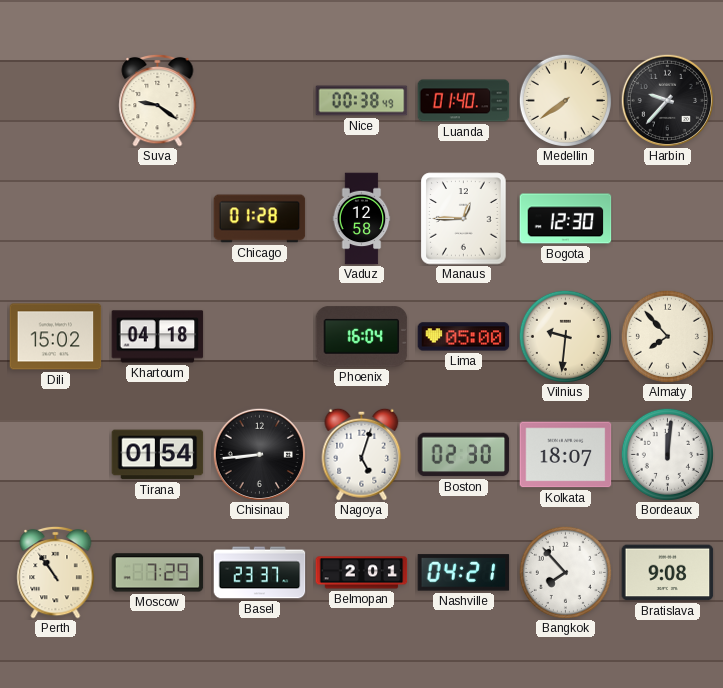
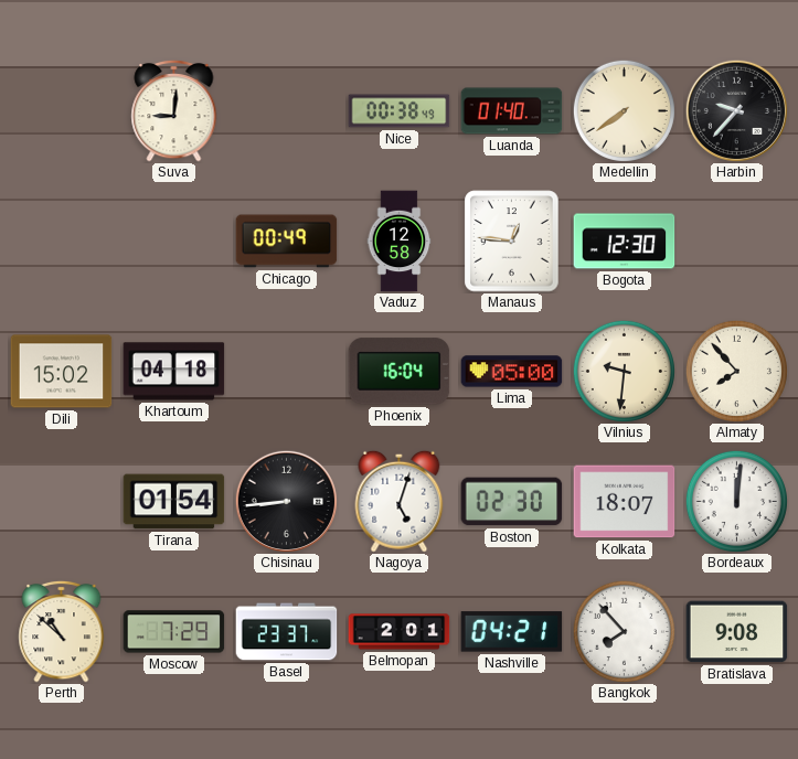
Suva: 9:21 -> 9:01
Chicago: 01:28 -> 00:49
Manaus: 12:45 -> 12:46
Perth: 10:54 -> 10:52
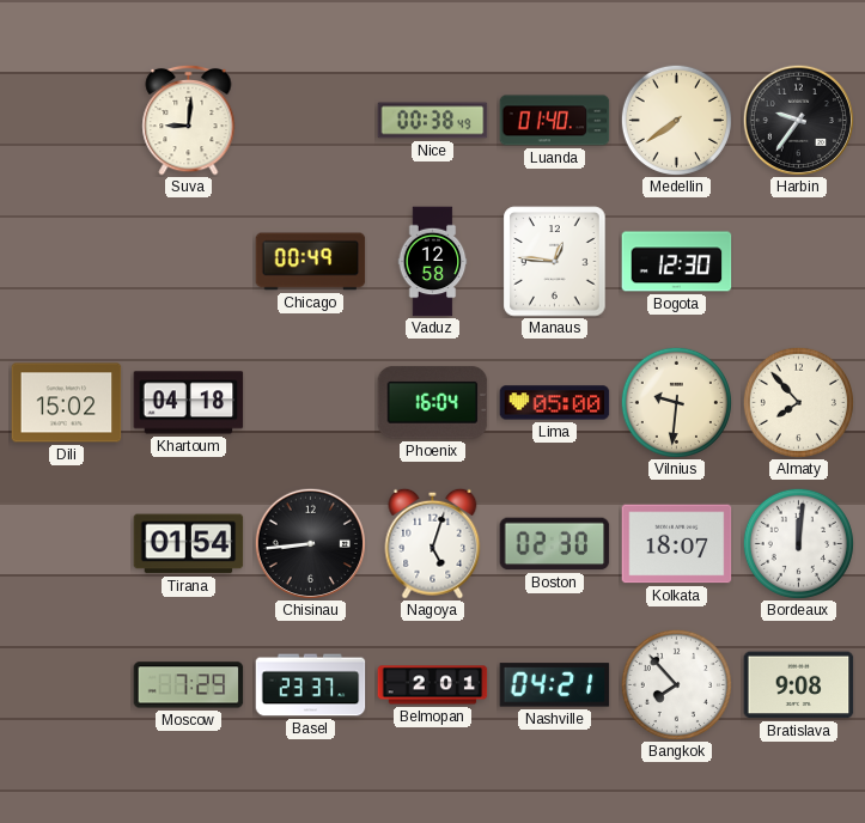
Harbin: 9:37 -> 9:36
Perth: 10:52 -> none
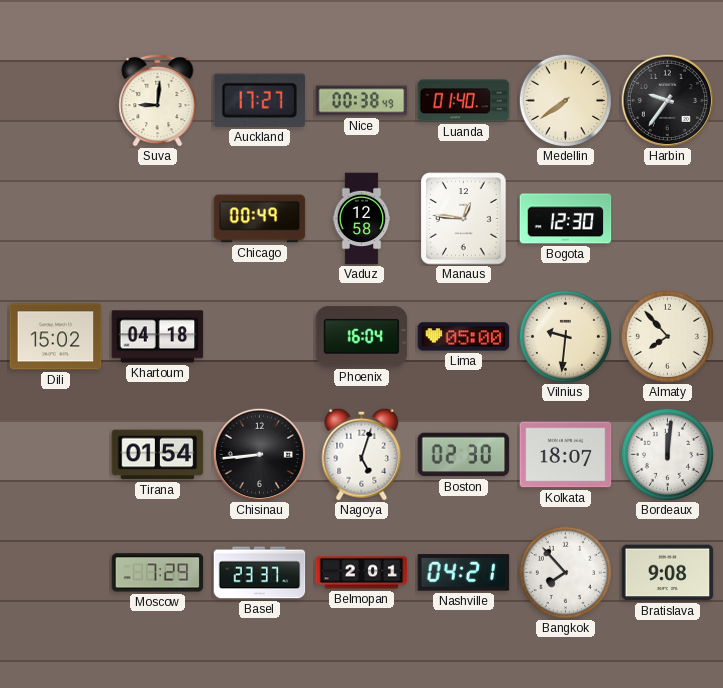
Auckland: none -> 17:27
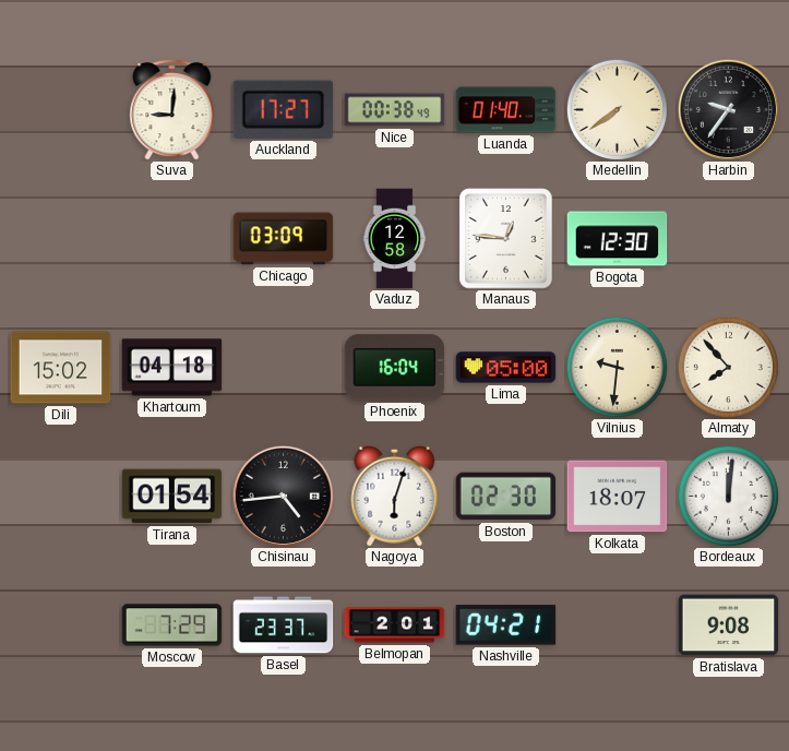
Chicago: 00:49 -> 03:09
Chisinau: 8:44 -> 4:44
Nagoya: 5:03 -> 6:03
Bangkok: 7:53 -> none
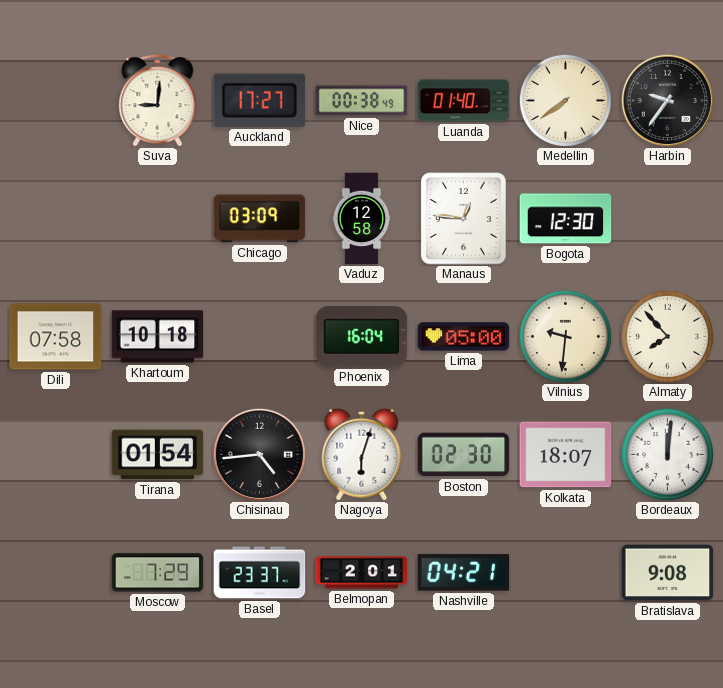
Dili: 15:02 -> 07:58
Khartoum: 04:18 -> 10:18
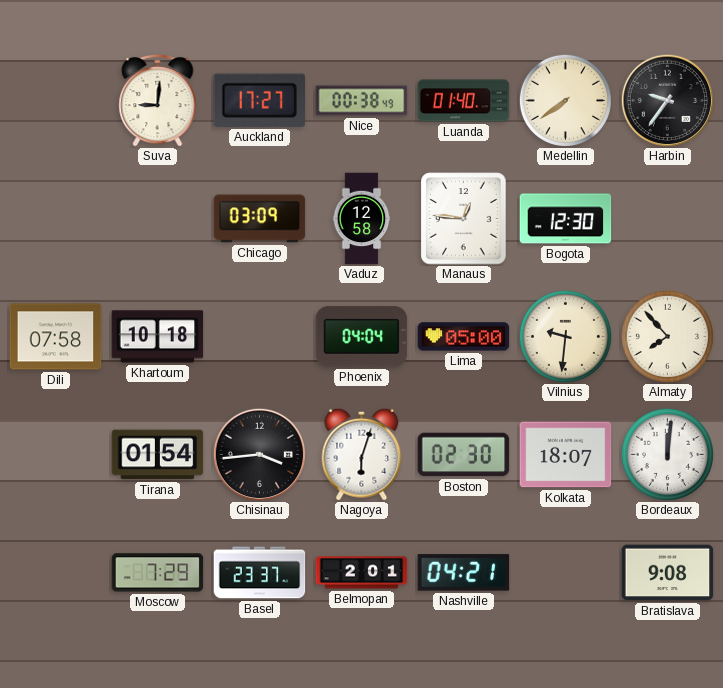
Phoenix: 16:04 -> 04:04
Chisinau: 4:44 -> 3:44
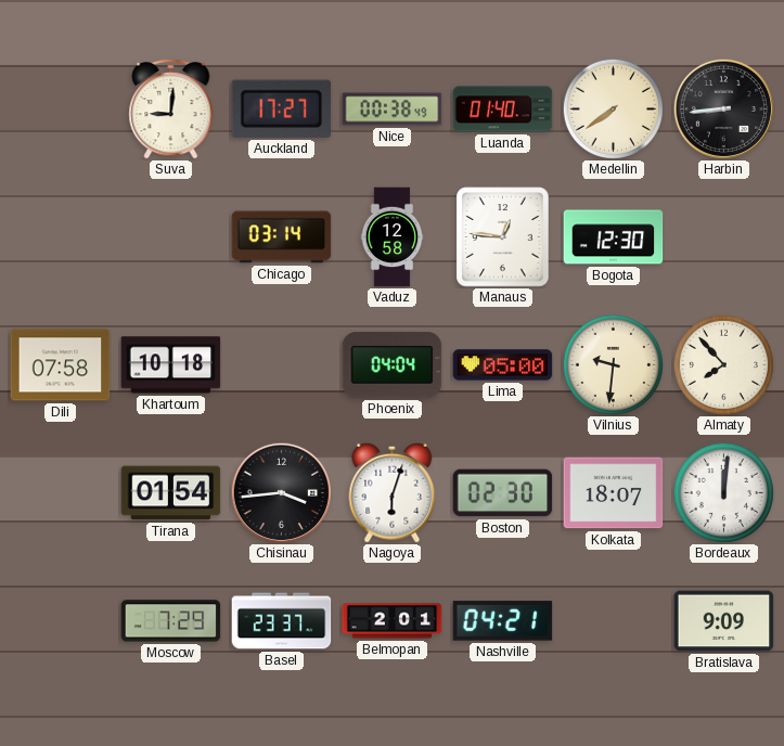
Harbin: 9:36 -> 8:44
Chicago: 03:09 -> 03:14
Bratislava: 9:08 -> 9:09
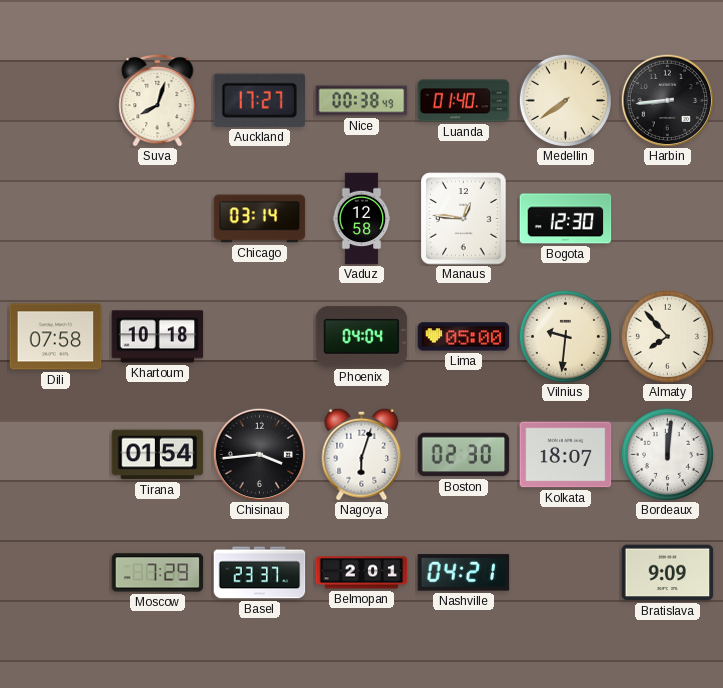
Suva: 9:01 -> 8:03
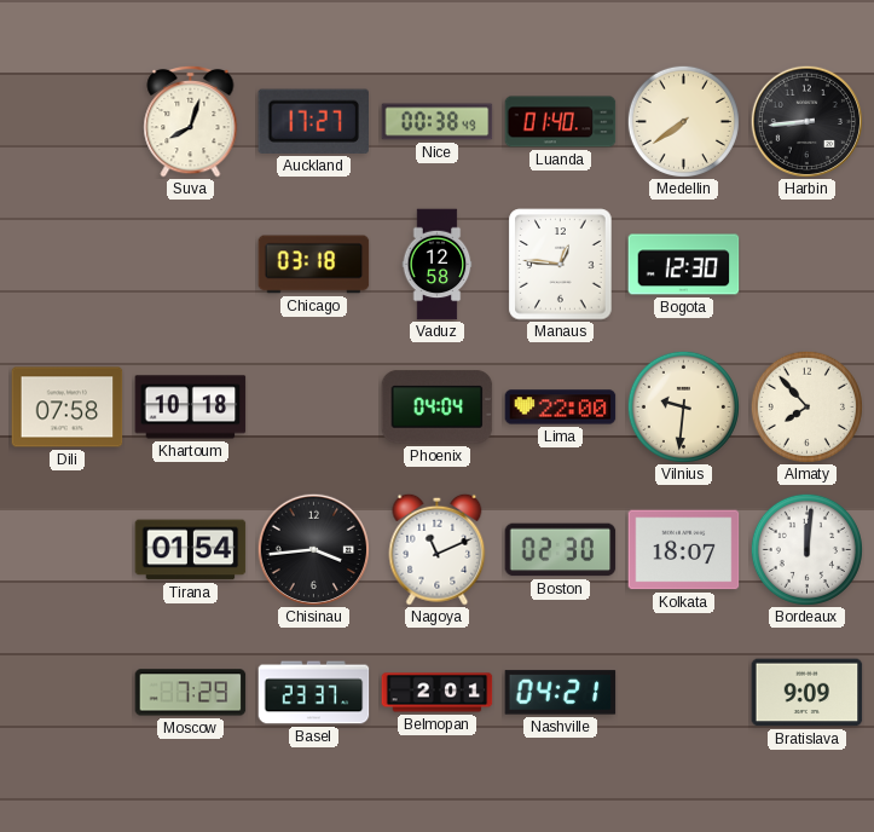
Chicago: 03:14 -> 03:18
Lima: 05:00 -> 22:00
Nagoya: 6:03 -> 11:11
